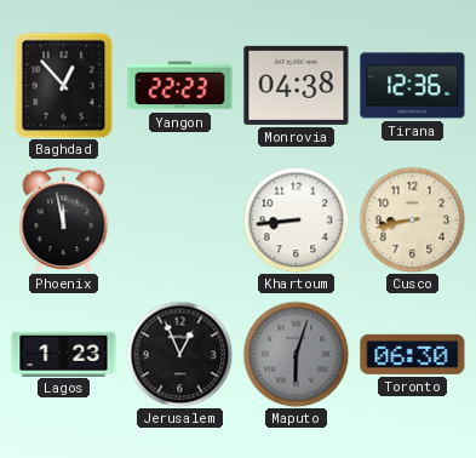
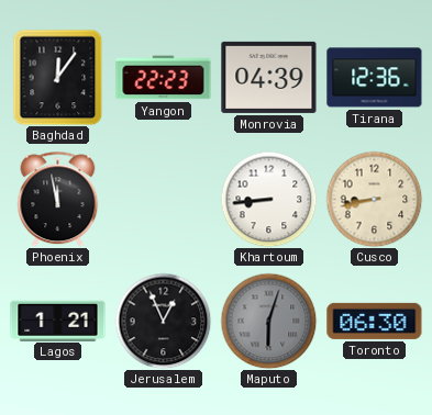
Baghdad: 12:53 -> 12:06
Monrovia: 04:38 -> 04:39
Lagos: 1:23 -> 1:21
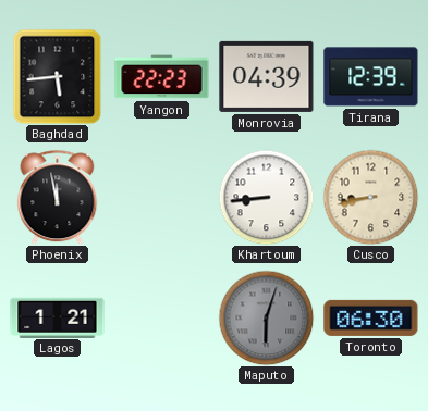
Baghdad: 12:06 -> 5:44
Tirana: 12:36 -> 12:39
Jerusalem: 12:56 -> none
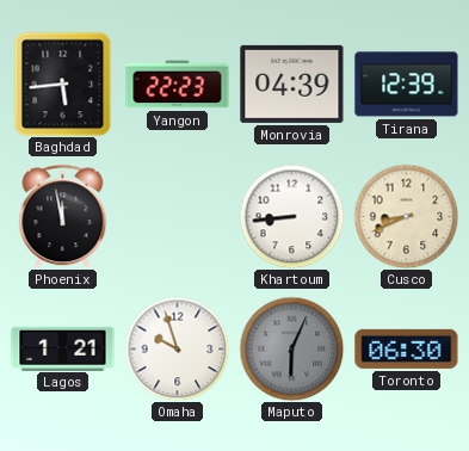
Cusco: 8:43 -> 8:41
Omaha: none -> 9:57
Maputo: 6:03 -> 6:04
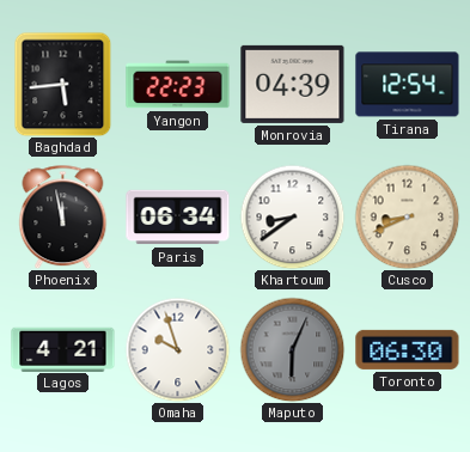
Tirana: 12:39 -> 12:54
Paris: none -> 06:34
Khartoum: 8:44 -> 8:39
Lagos: 1:21 -> 4:21
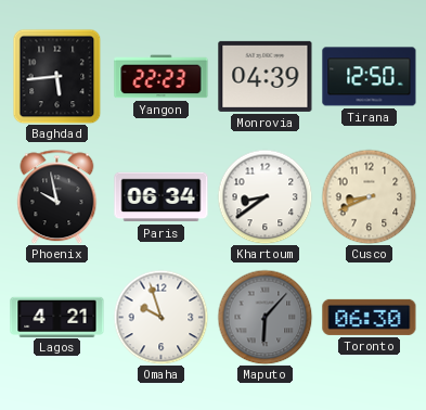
Tirana: 12:54 -> 12:50
Phoenix: 11:58 -> 9:58
Maputo: 6:04 -> 6:07
